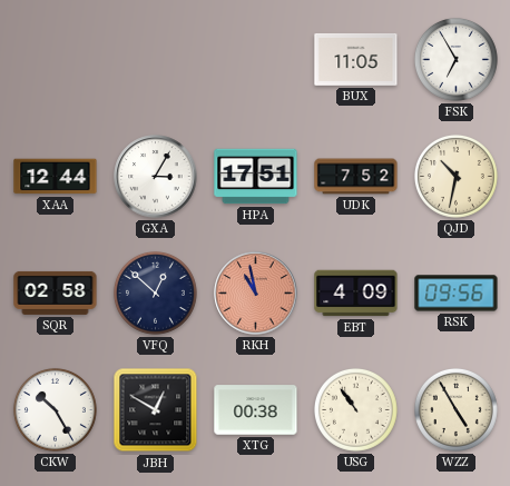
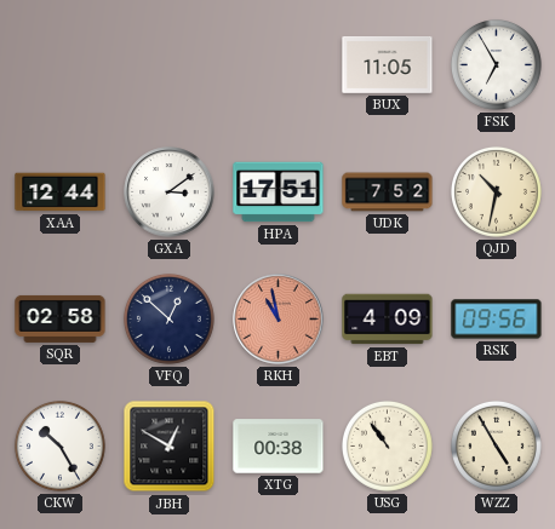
GXA: 3:05 -> 3:09
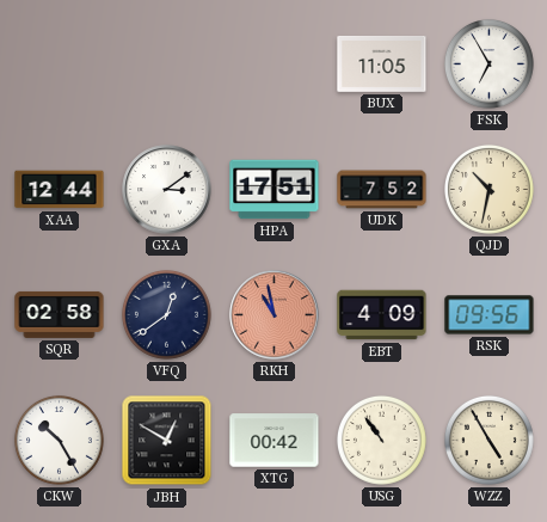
VFQ: 12:52 -> 12:39
XTG: 00:38 -> 00:42
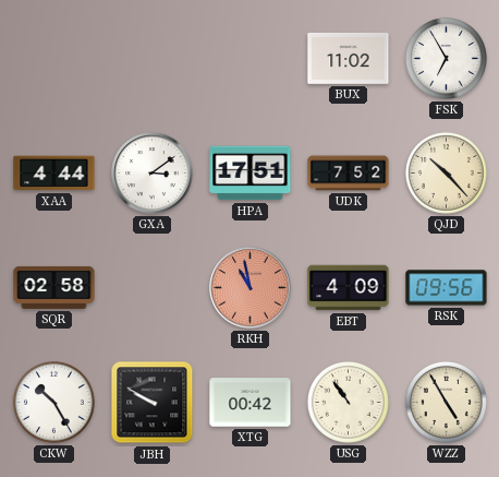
BUX: 11:05 -> 11:02
XAA: 12:44 -> 4:44
QJD: 10:32 -> 10:23
VFQ: 12:39 -> none
JBH: 12:50 -> 9:50
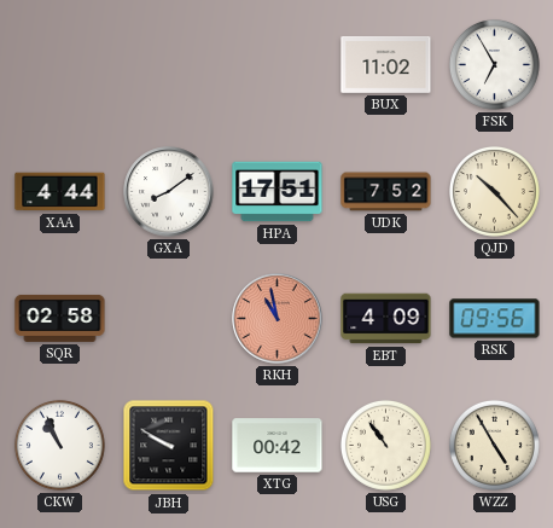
GXA: 3:09 -> 8:09
CKW: 10:25 -> 10:56
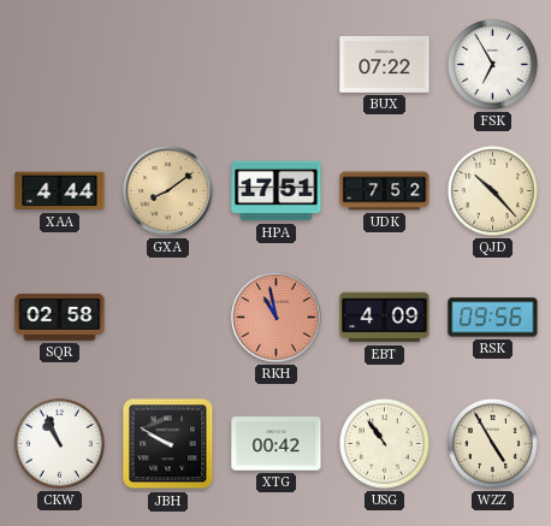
BUX: 11:02 -> 07:22
GXA dial: white -> champagne
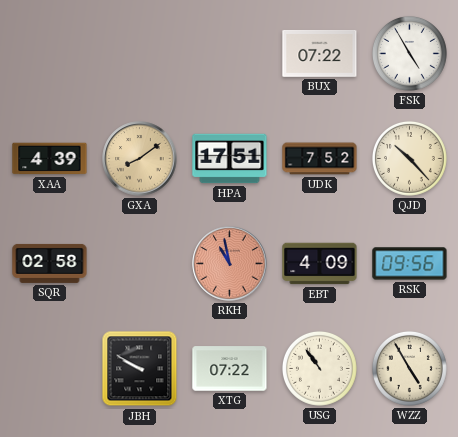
FSK: 6:55 -> 4:55
XAA: 4:44 -> 4:39
CKW: 10:56 -> none
XTG: 00:42 -> 07:22
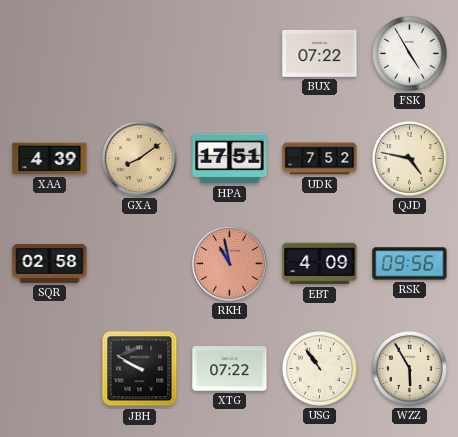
QJD: 10:23 -> 4:47
WZZ: 4:55 -> 5:55
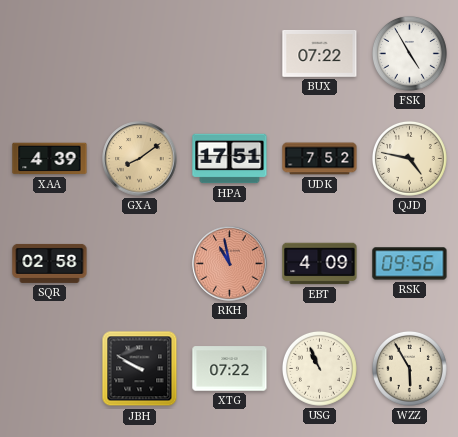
USG: 10:54 -> 10:56
